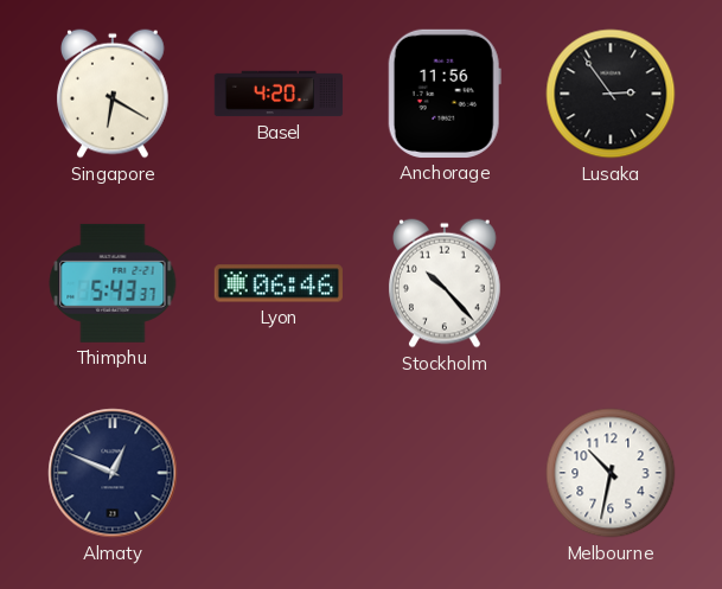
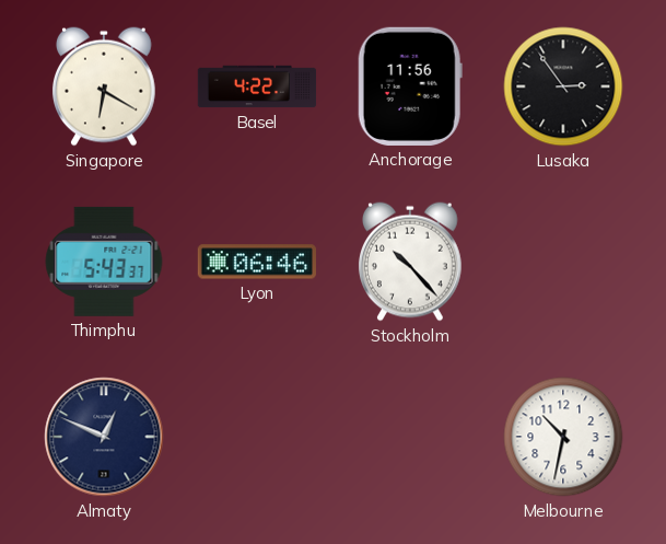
Basel: 4:20 -> 4:22
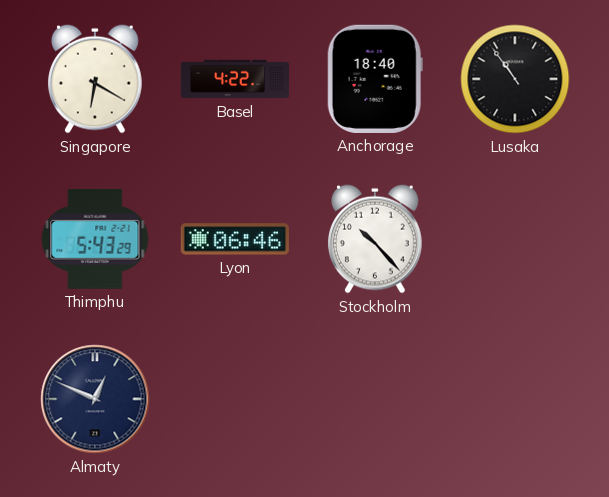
Anchorage: 11:56 -> 18:40
Lusaka: 2:54 -> 10:54
Thimphu: 5:43:37 -> 5:43:29
Melbourne: 10:32 -> none
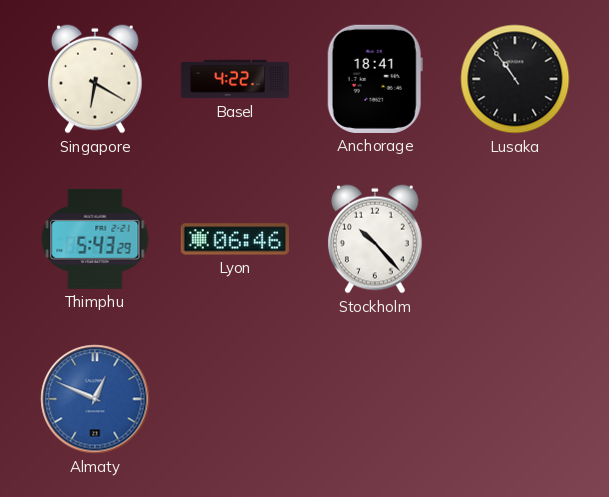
Anchorage: 18:40 -> 18:41
Almaty dial: navy -> blue
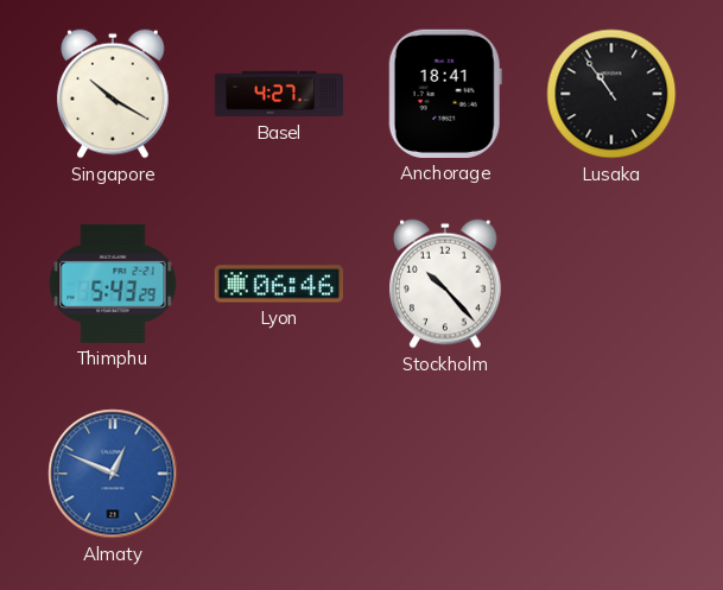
Singapore: 6:20 -> 10:20
Basel: 4:22 -> 4:27
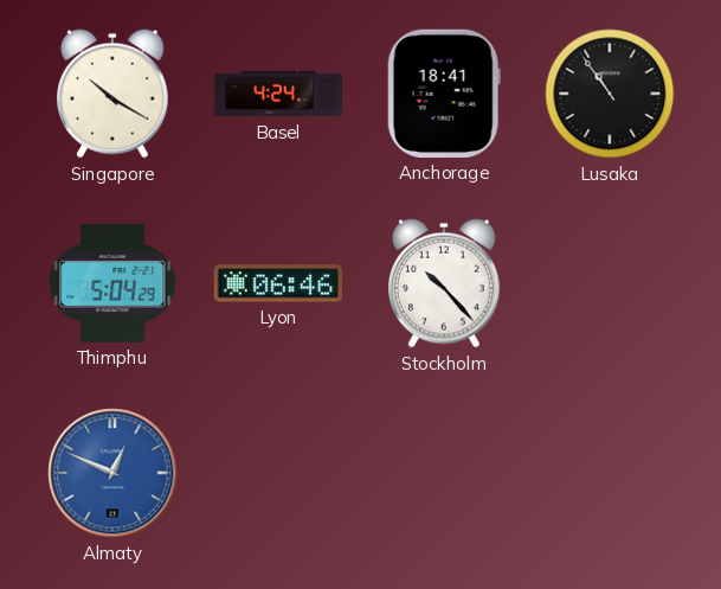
Basel: 4:27 -> 4:24
Thimphu: 5:43 -> 5:04
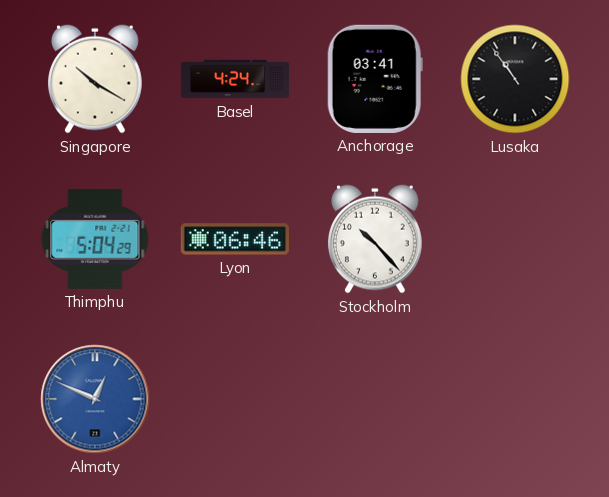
Anchorage: 18:41 -> 03:41
